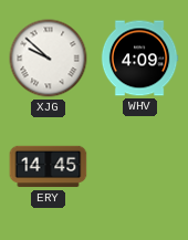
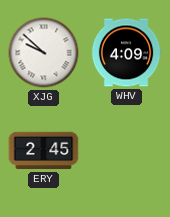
ERY: 14:45 -> 2:45
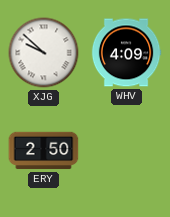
ERY: 2:45 -> 2:50
